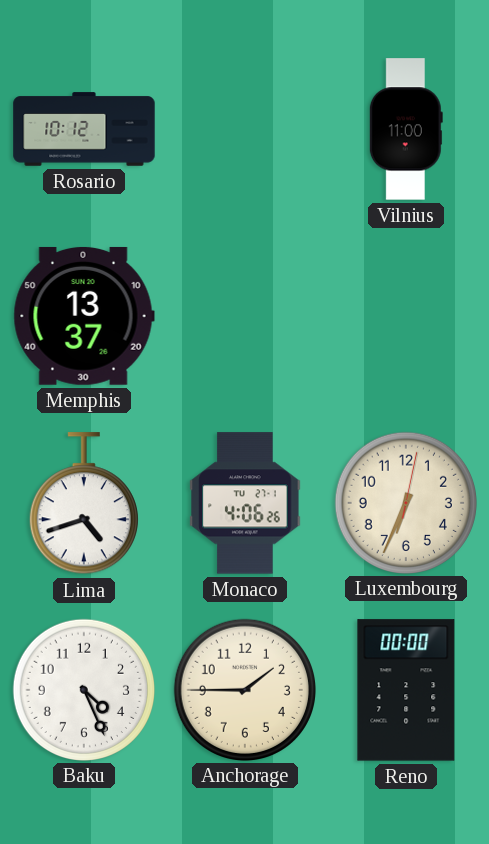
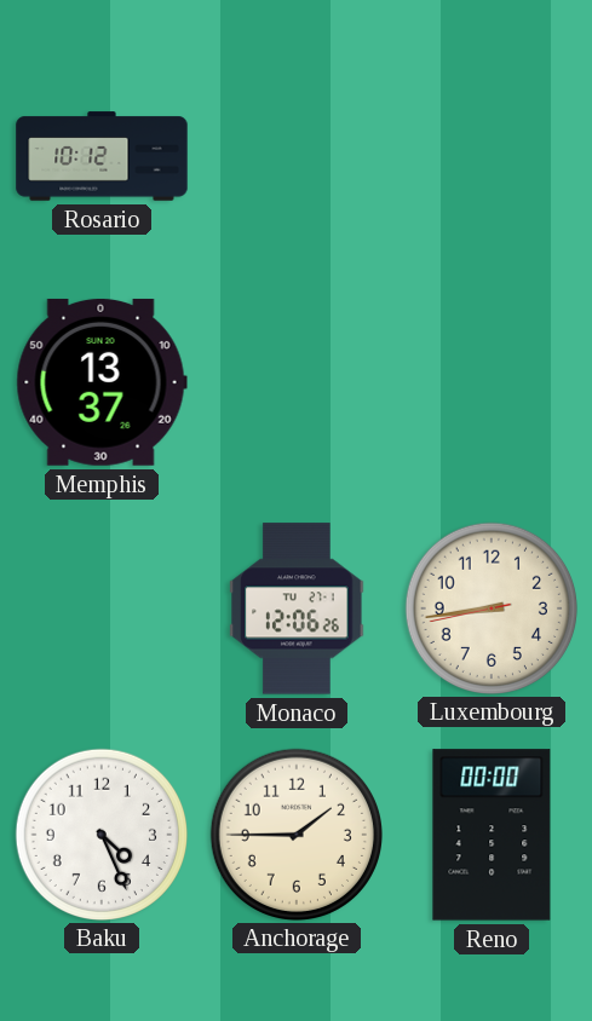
Vilnius: 11:00 -> none
Lima: 4:42 -> none
Monaco: 4:06 -> 12:06
Luxembourg: 6:34 -> 8:43
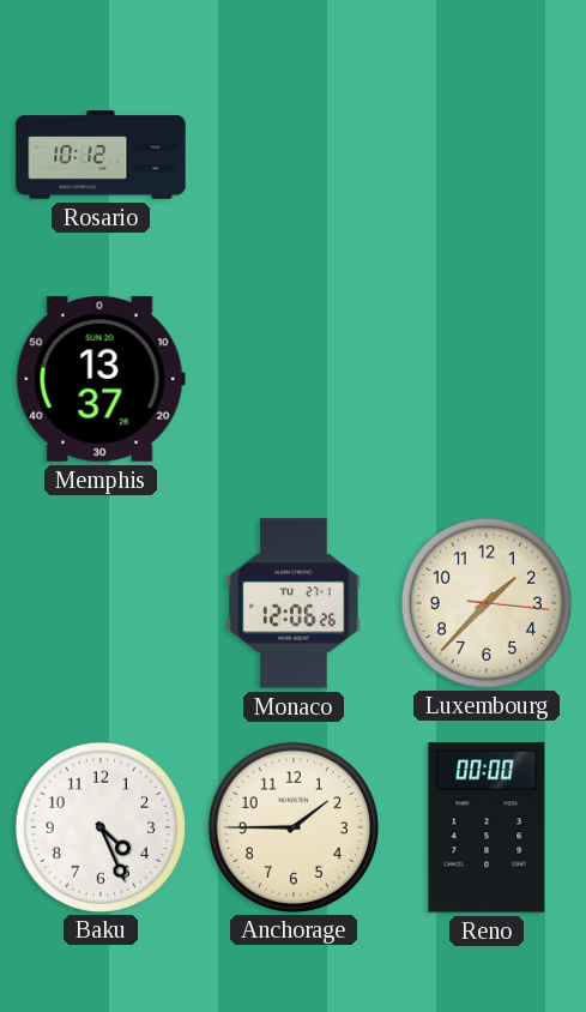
Luxembourg: 8:43 -> 1:37
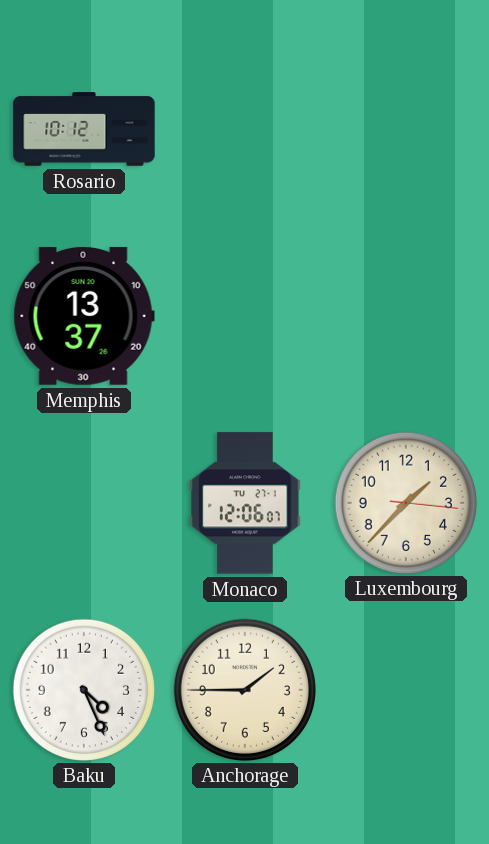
Monaco: 12:06:26 -> 12:06:07
Reno: 00:00 -> none
